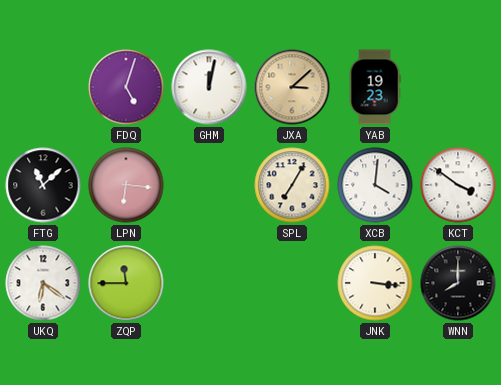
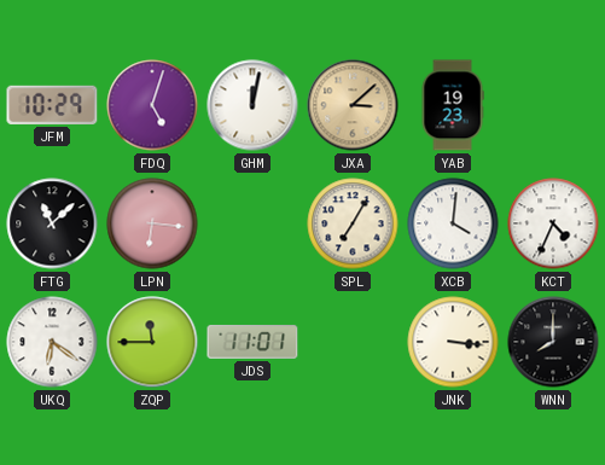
JFM: none -> 10:29
KCT: 3:51 -> 4:34
JDS: none -> 11:01
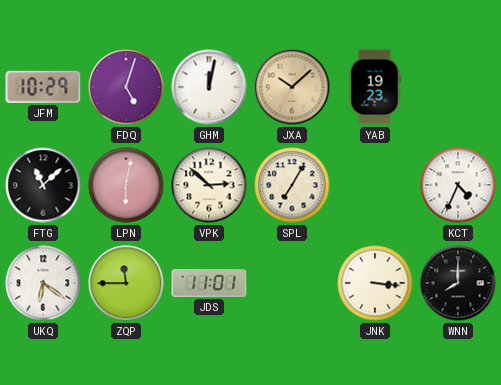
JXA: 3:08 -> 10:08
LPN: 6:16 -> 6:02
VPK: none -> 2:52
XCB: 4:01 -> none
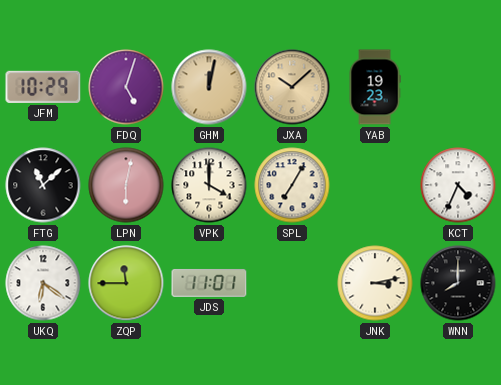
GHM dial: white -> champagne
VPK: 2:52 -> 4:00
JNK: 3:16 -> 3:13
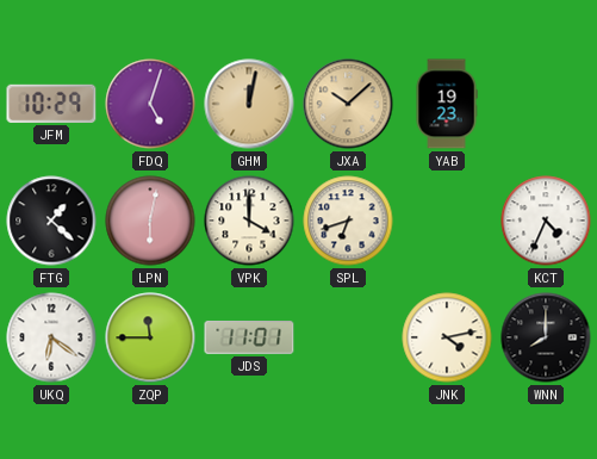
FTG: 11:08 -> 1:22
SPL: 7:05 -> 6:42
JNK: 3:13 -> 4:13
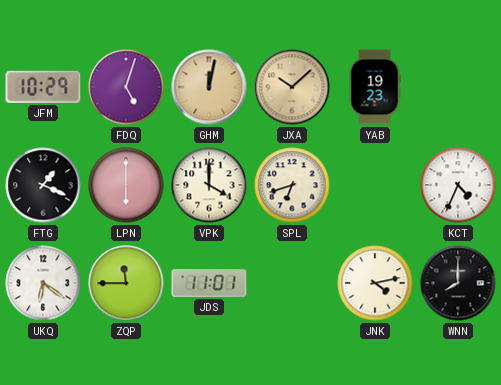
FTG: 1:22 -> 1:19
LPN: 6:02 -> 6:00
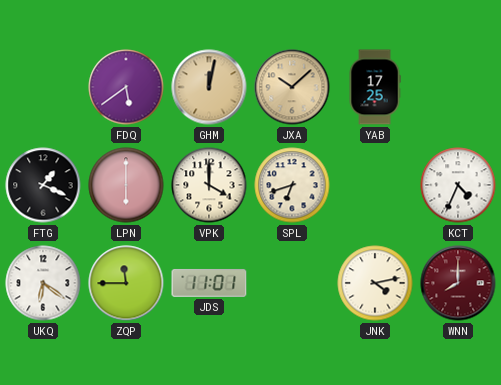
JFM: 10:29 -> none
FDQ: 5:03 -> 5:39
YAB: 19:23 -> 17:25
WNN dial: black -> burgundy
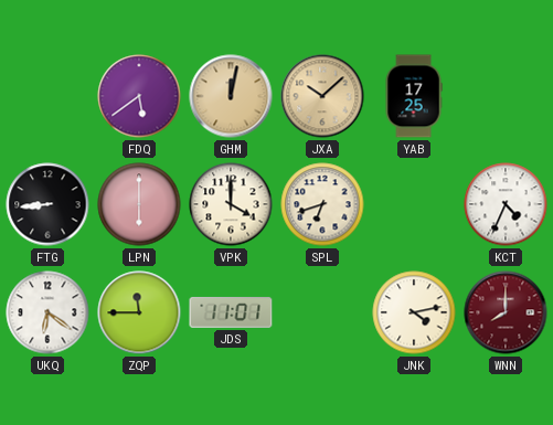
FTG: 1:19 -> 8:44
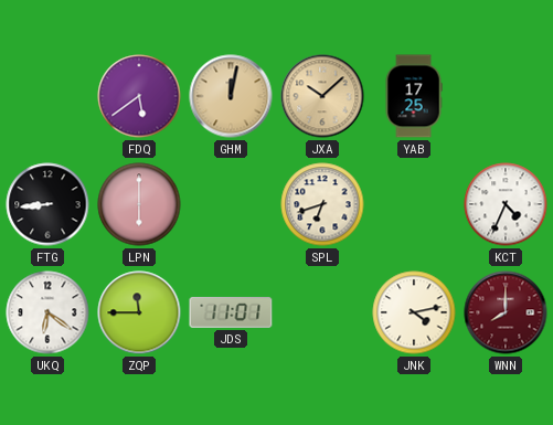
VPK: 4:00 -> none
